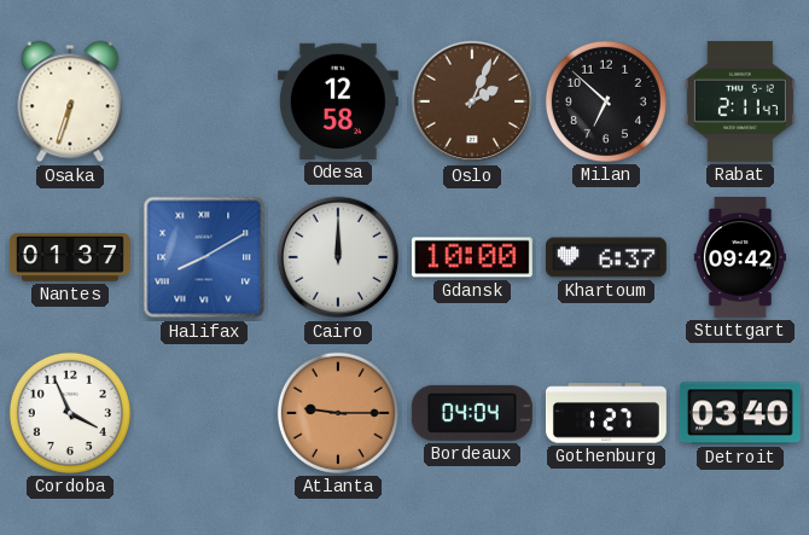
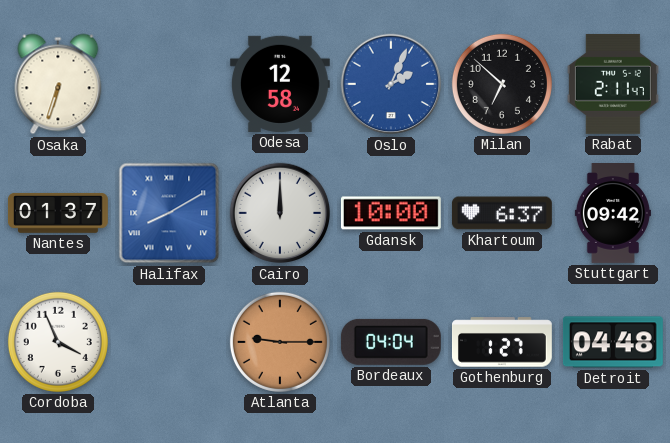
Oslo dial: brown -> blue
Detroit: 03:40 -> 04:48
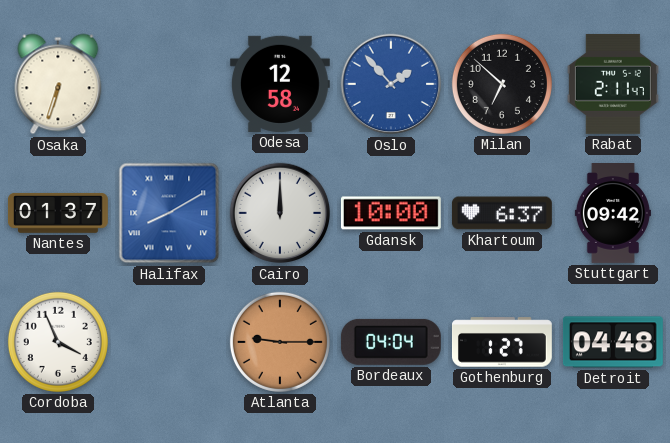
Oslo: 2:04 -> 1:53
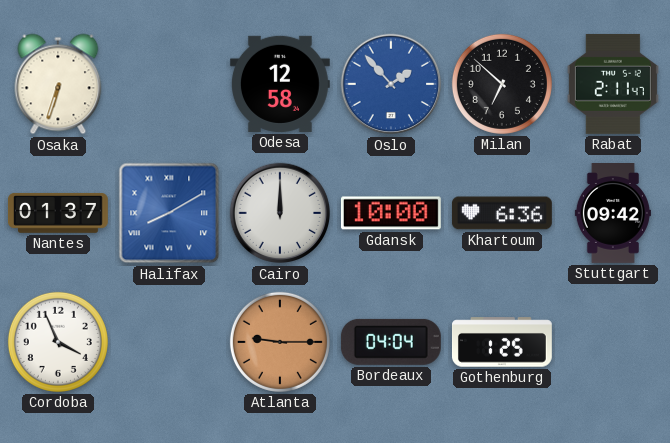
Khartoum: 6:37 -> 6:36
Gothenburg: 1:27 -> 1:25
Detroit: 04:48 -> none
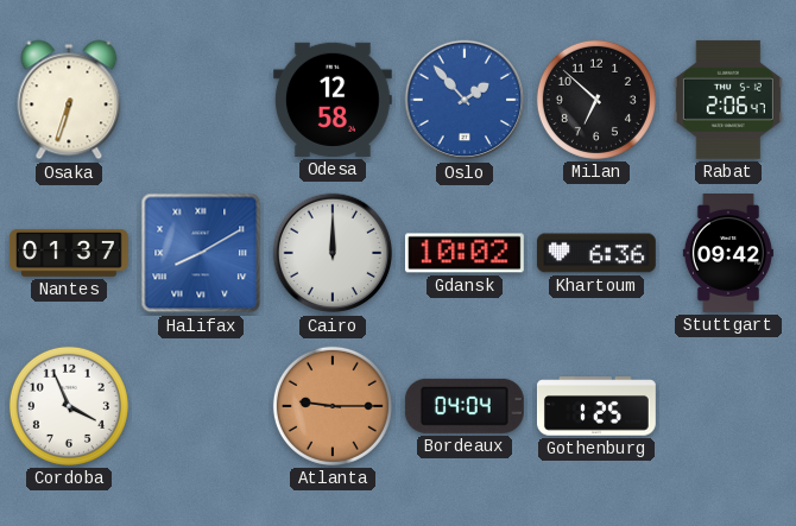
Rabat: 2:11 -> 2:06
Gdansk: 10:00 -> 10:02
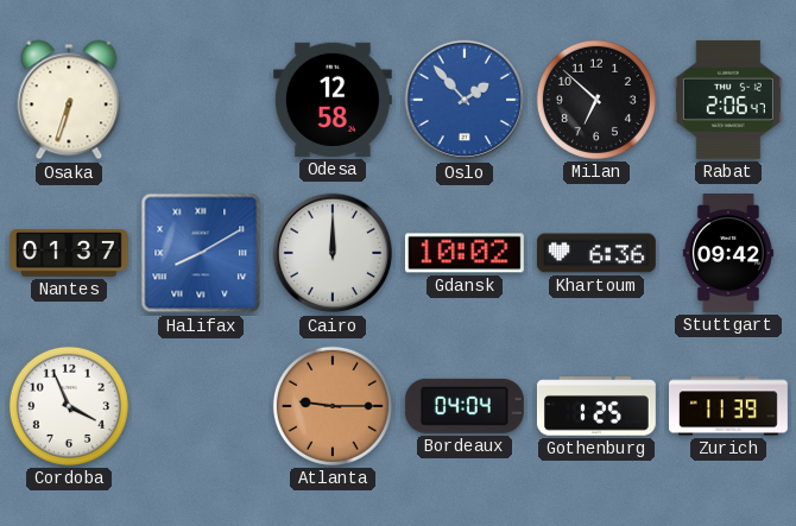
Zurich: none -> 11:39
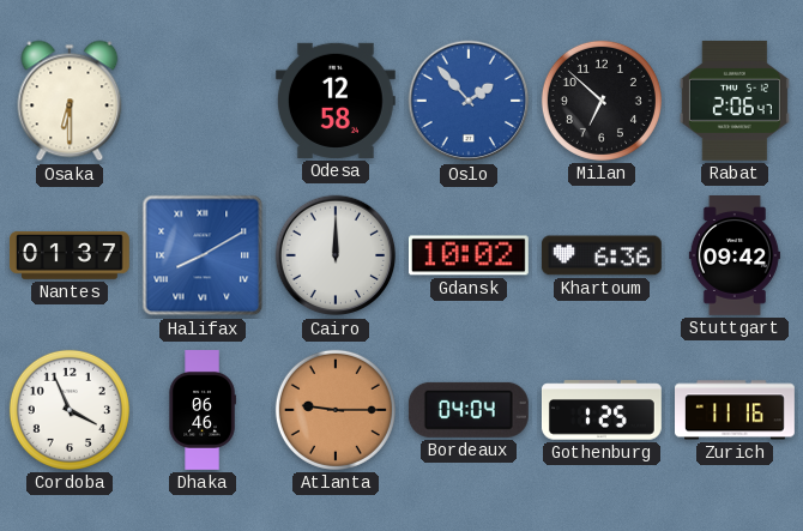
Osaka: 6:33 -> 6:30
Dhaka: none -> 06:46
Zurich: 11:39 -> 11:16
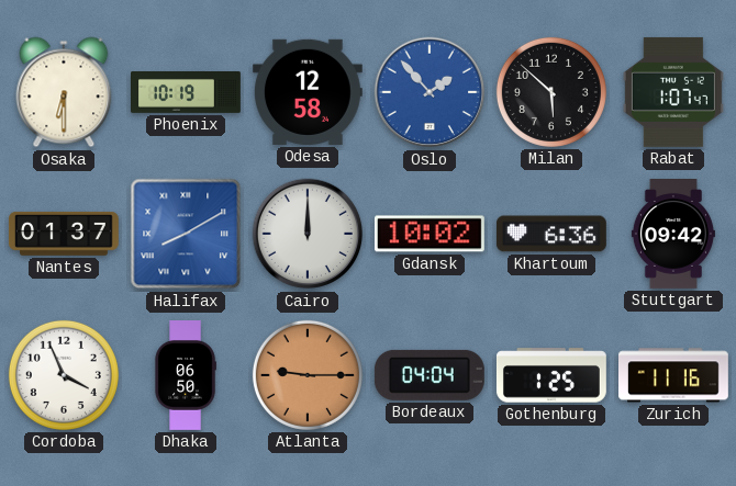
Phoenix: none -> 10:19
Milan: 6:52 -> 5:52
Rabat: 2:06 -> 1:07
Dhaka: 06:46 -> 06:50
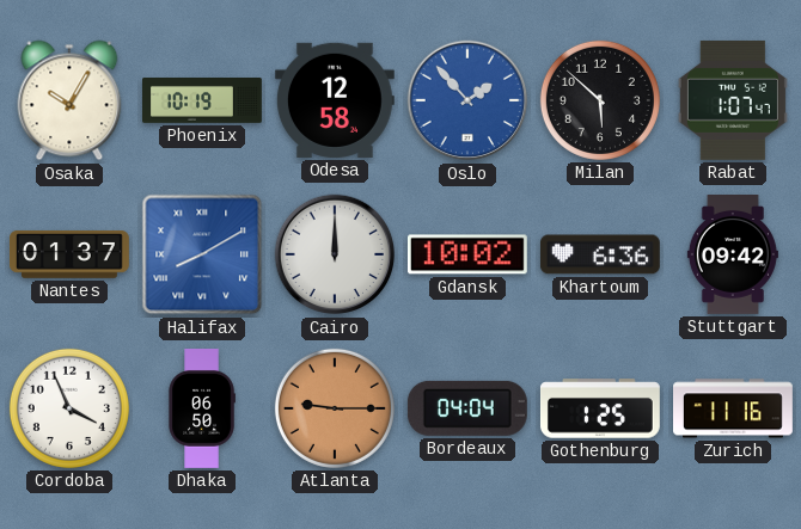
Osaka: 6:30 -> 10:05
